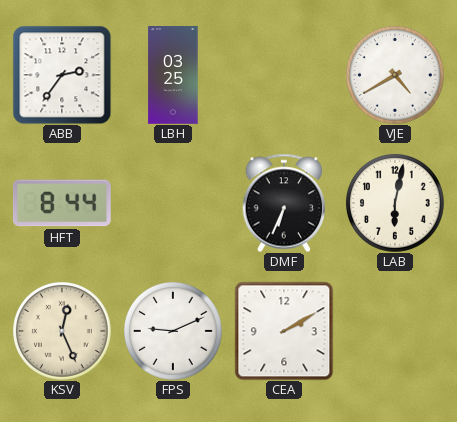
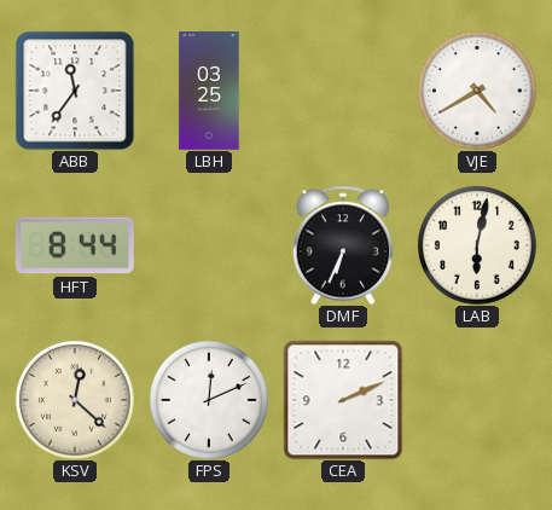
ABB: 2:36 -> 11:36
KSV: 12:26 -> 12:22
FPS: 9:11 -> 12:11
CEA: 2:10 -> 2:11
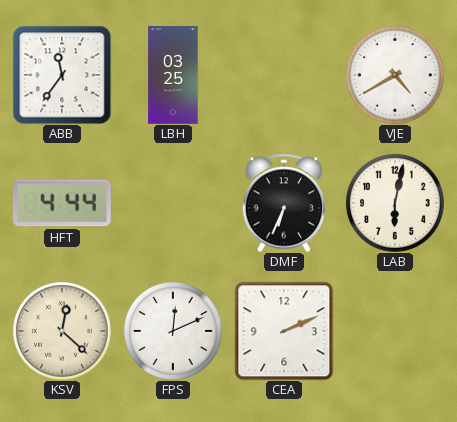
HFT: 8:44 -> 4:44
